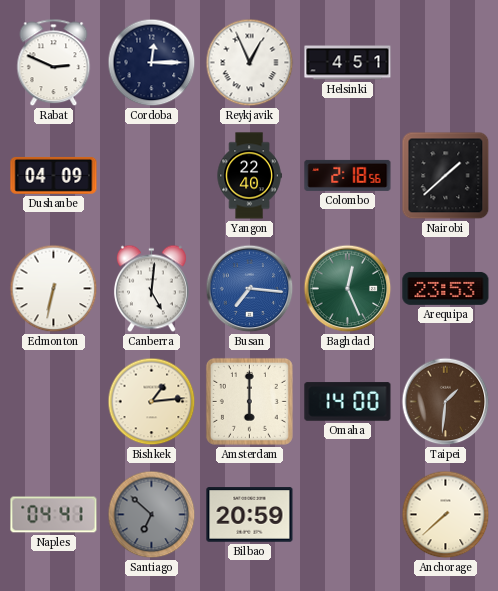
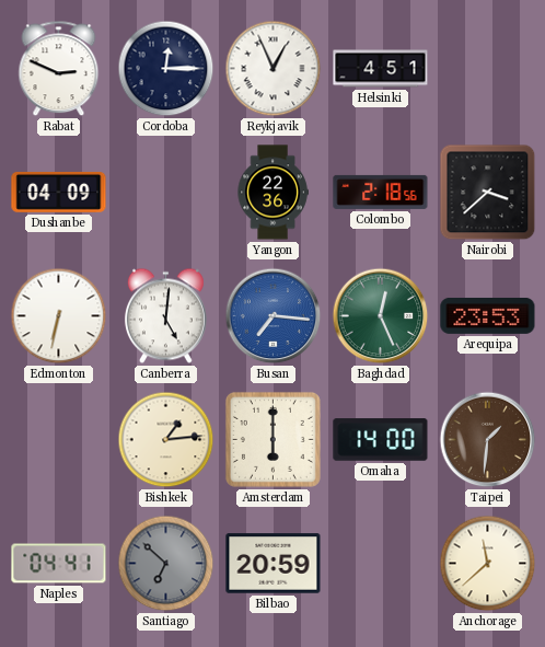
Yangon: 22:40 -> 22:36
Nairobi: 1:38 -> 3:38
Anchorage: 7:38 -> 11:38
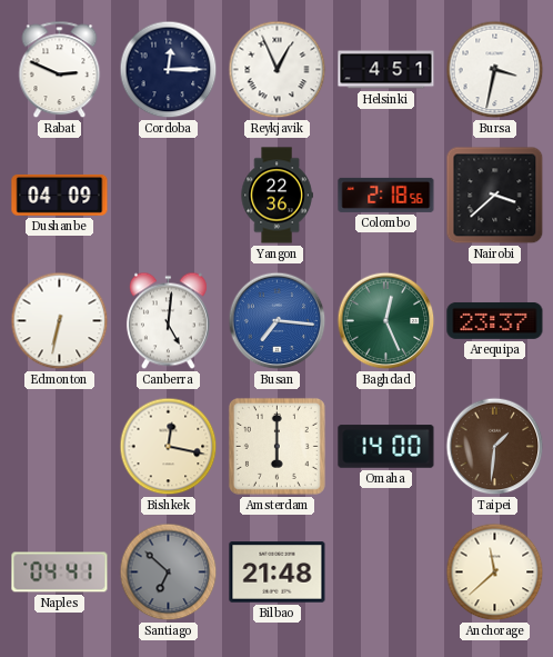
Bursa: none -> 3:32
Arequipa: 23:53 -> 23:37
Bishkek: 1:14 -> 12:17
Bilbao: 20:59 -> 21:48
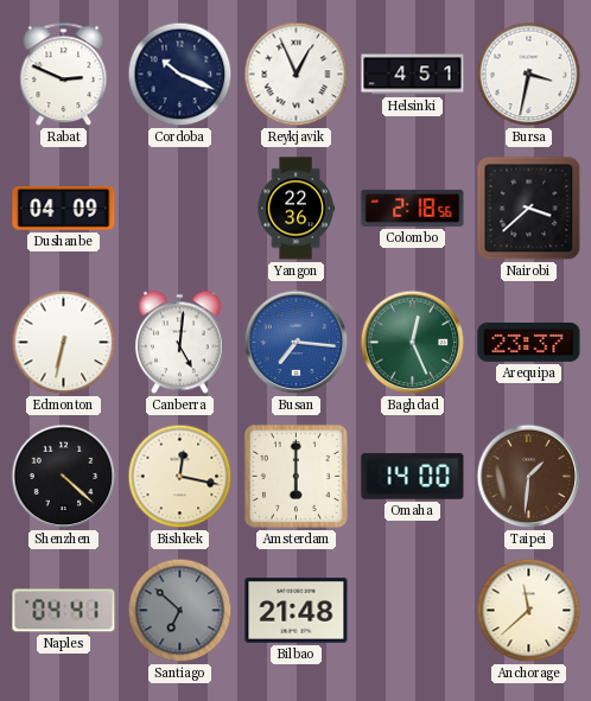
Cordoba: 12:15 -> 10:19
Shenzhen: none -> 4:22
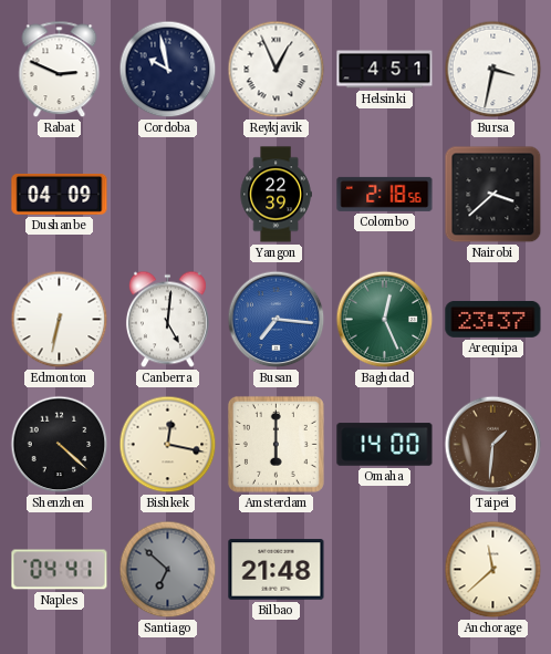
Cordoba: 10:19 -> 9:58
Yangon: 22:36 -> 22:39
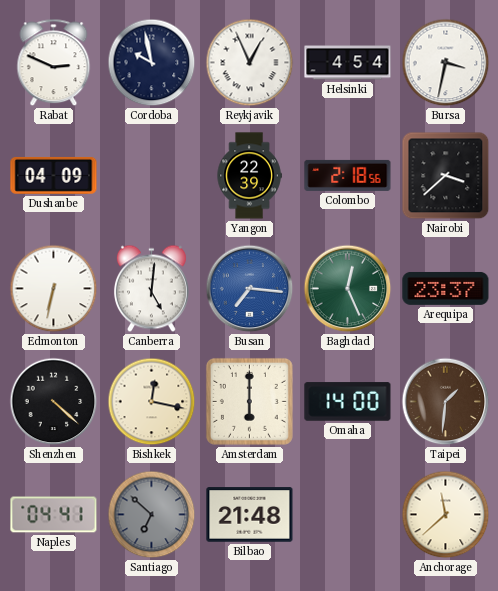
Helsinki: 4:51 -> 4:54
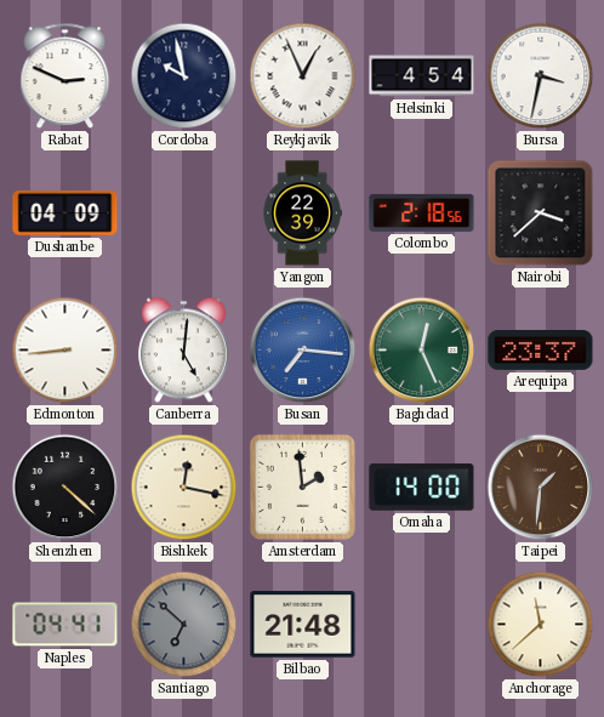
Edmonton: 6:32 -> 8:44
Amsterdam: 6:00 -> 1:59
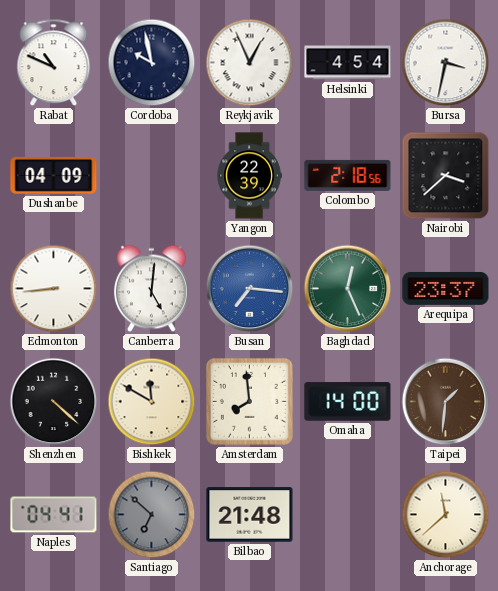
Rabat: 2:49 -> 10:49
Bishkek: 12:17 -> 11:50
Amsterdam: 1:59 -> 7:59
